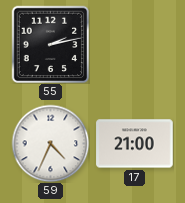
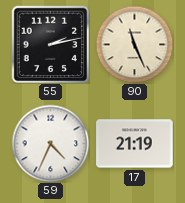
90: none -> 11:26
17: 21:00 -> 21:19
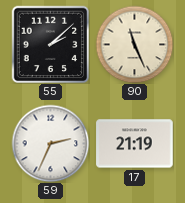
55: 2:13 -> 2:08
59: 4:34 -> 2:34
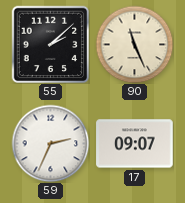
17: 21:19 -> 09:07
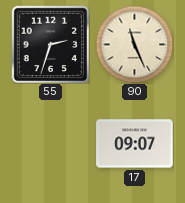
55: 2:08 -> 2:33
59: 2:34 -> none
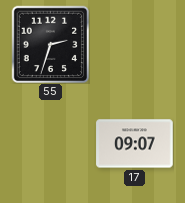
90: 11:26 -> none
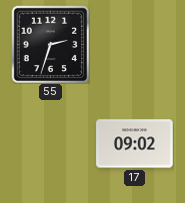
17: 09:07 -> 09:02
